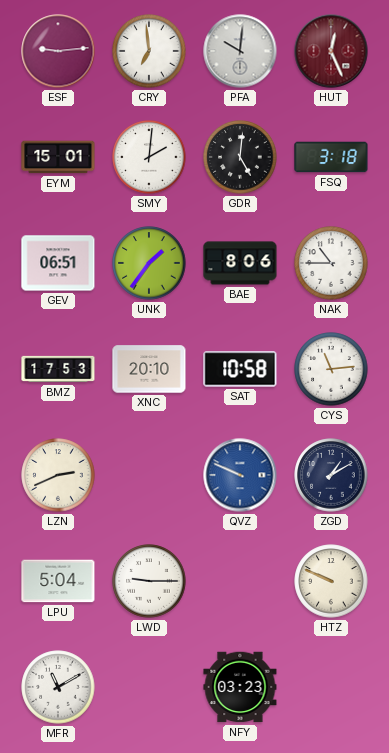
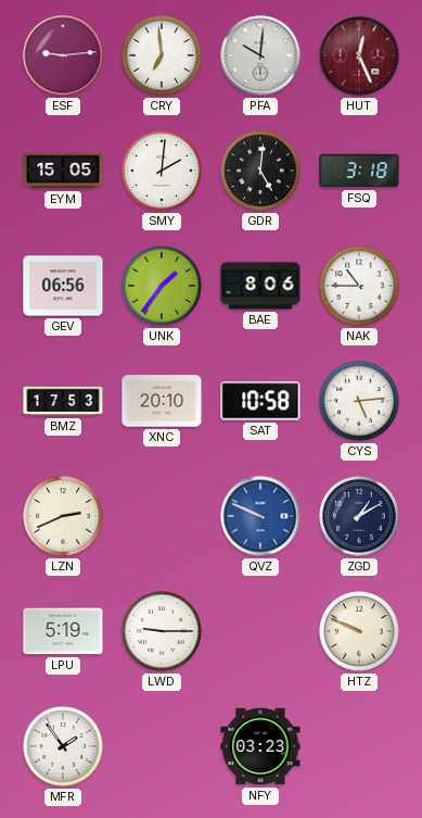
EYM: 15:01 -> 15:05
GEV: 06:51 -> 06:56
CYS: 11:14 -> 5:14
LPU: 5:04 -> 5:19
MFR: 11:10 -> 1:54
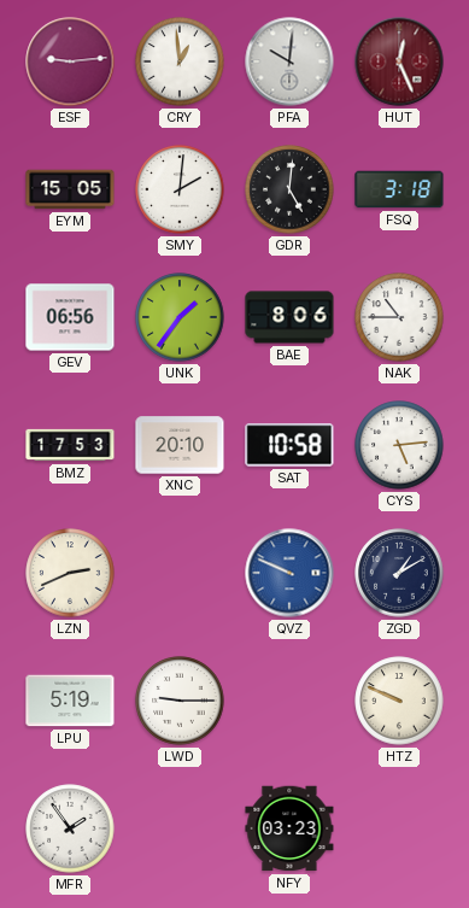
CRY: 6:59 -> 12:59
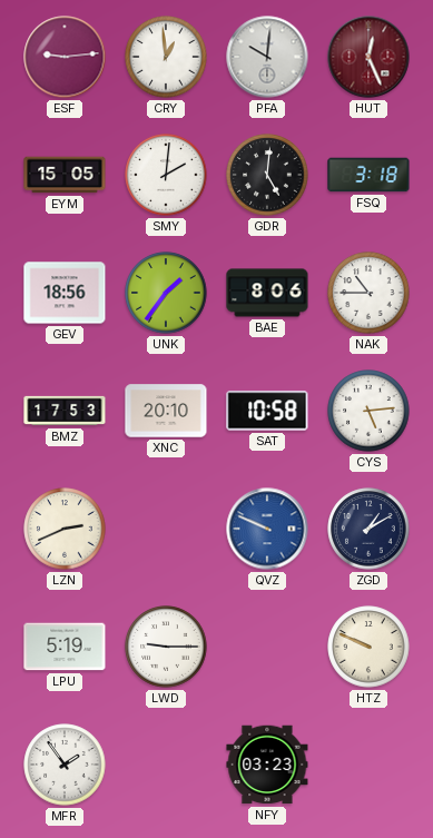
GEV: 06:56 -> 18:56
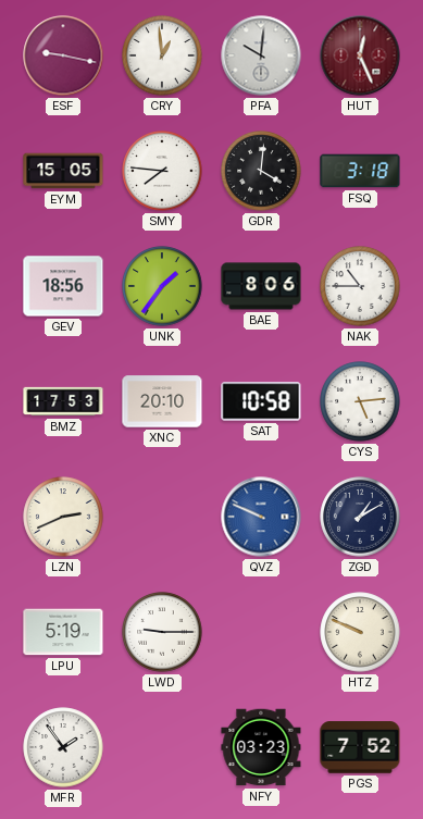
ESF: 9:14 -> 9:17
SMY: 2:01 -> 7:46
GDR: 5:01 -> 4:01
PGS: none -> 7:52
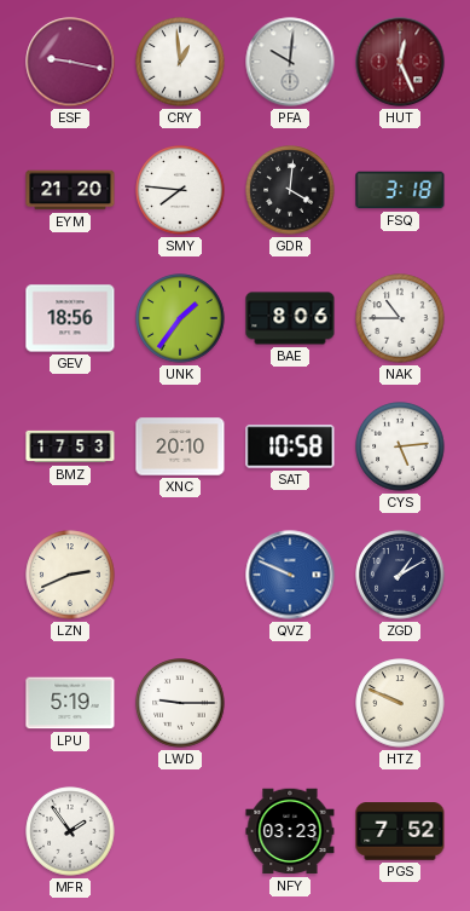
EYM: 15:05 -> 21:20
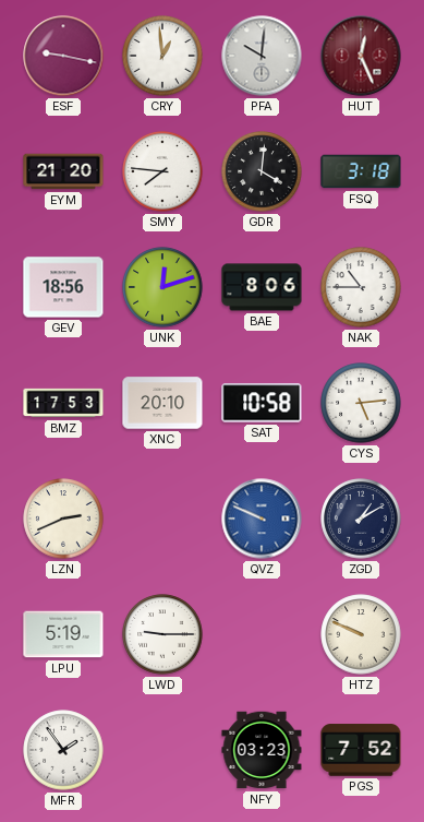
UNK: 1:36 -> 12:12
